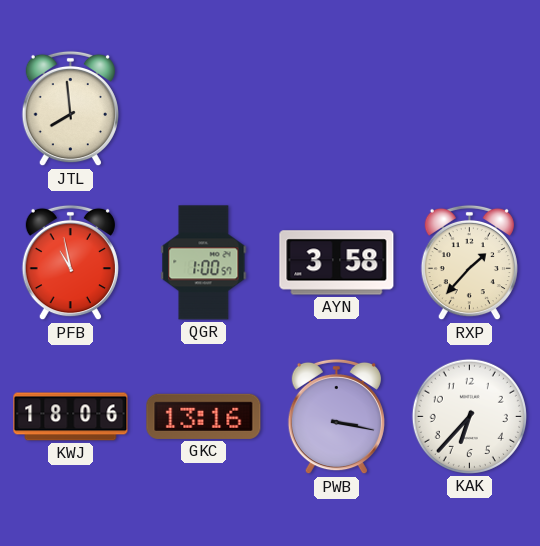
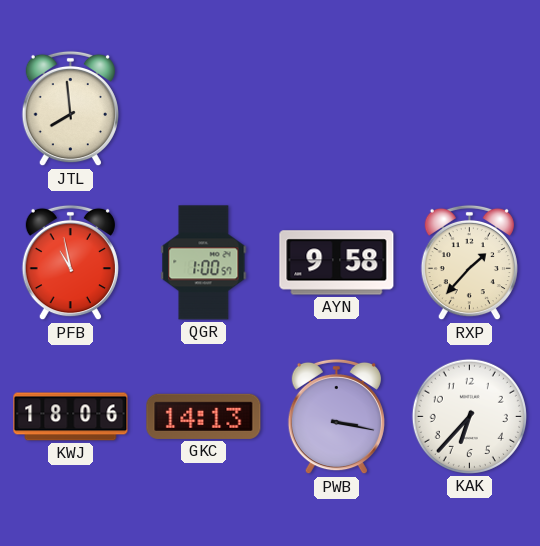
AYN: 3:58 -> 9:58
GKC: 13:16 -> 14:13
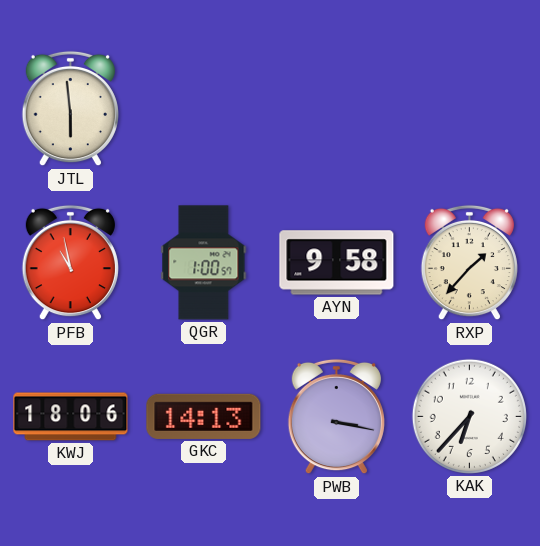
JTL: 7:59 -> 5:59
